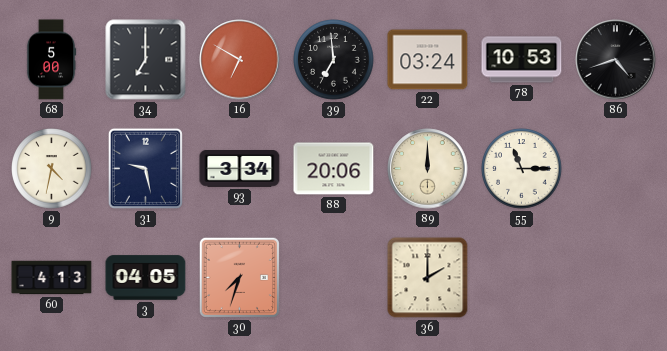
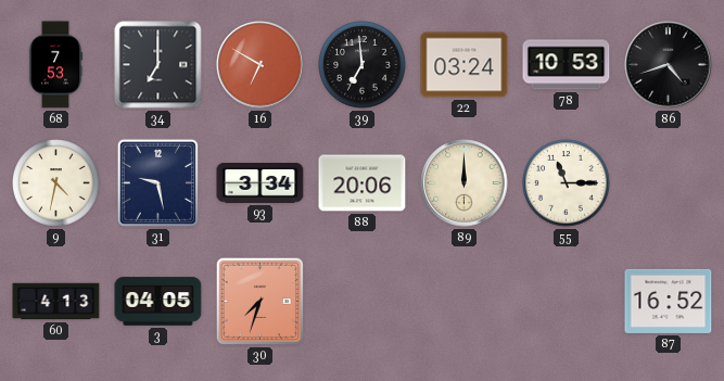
68: 5:00 -> 7:53
36: 2:00 -> none
87: none -> 16:52
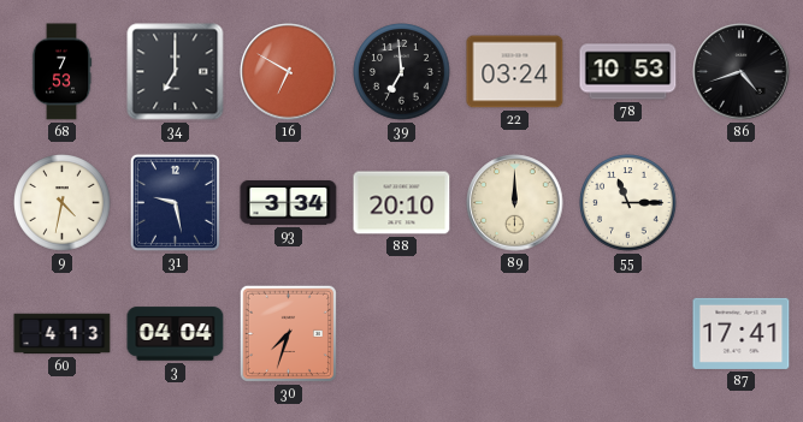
88: 20:06 -> 20:10
3: 04:05 -> 04:04
87: 16:52 -> 17:41
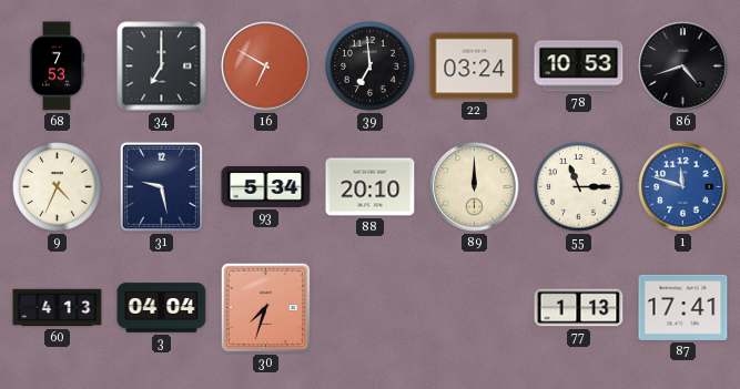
9: 4:32 -> 4:34
93: 3:34 -> 5:34
1: none -> 11:48
77: none -> 1:13
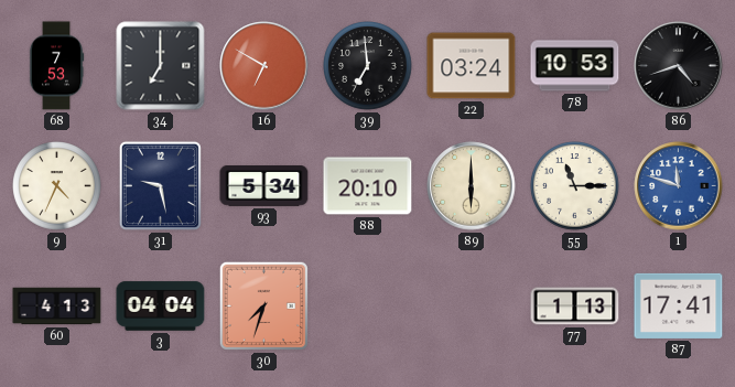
89: 12:00 -> 6:00
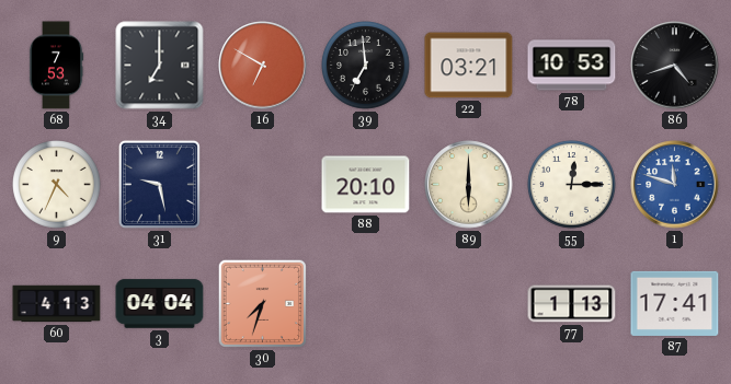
22: 03:24 -> 03:21
93: 5:34 -> none
55: 11:15 -> 12:15
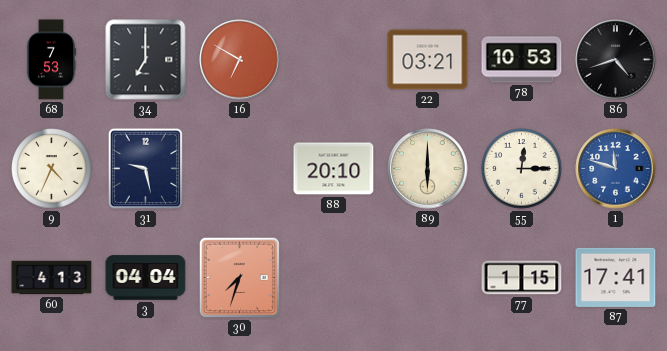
39: 6:59 -> none
77: 1:13 -> 1:15
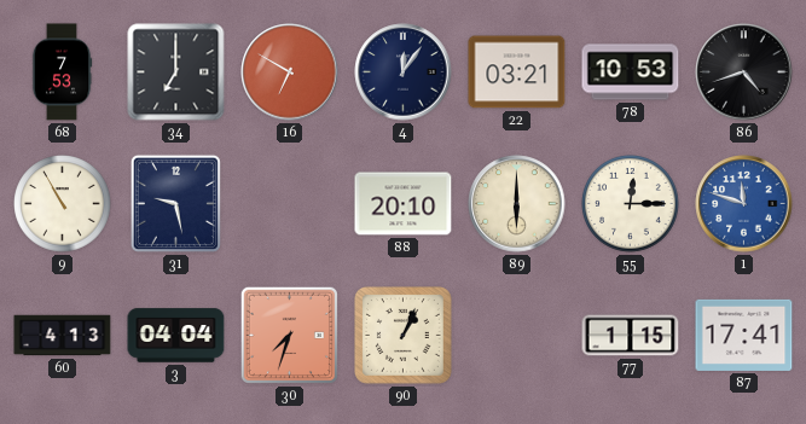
4: none -> 12:06
9: 4:34 -> 10:55
90: none -> 1:04
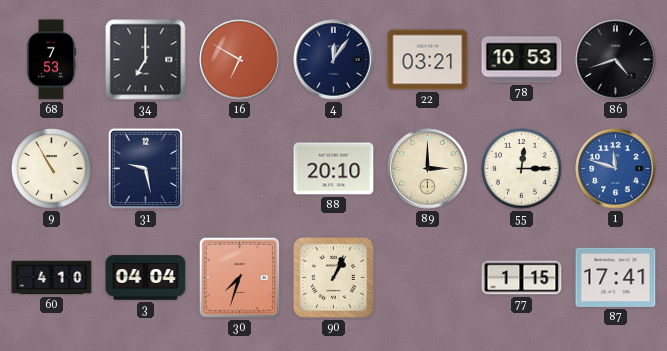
89: 6:00 -> 3:00
60: 4:13 -> 4:10
